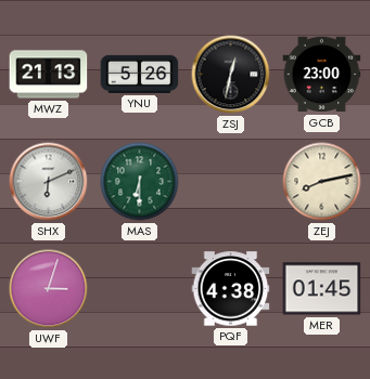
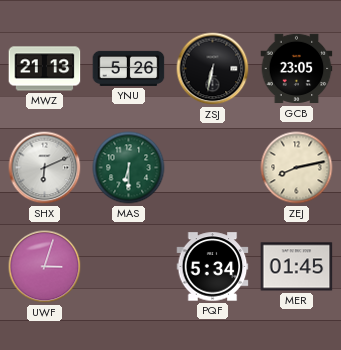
ZSJ: 12:32 -> 6:32
GCB: 23:00 -> 23:05
PQF: 4:38 -> 5:34
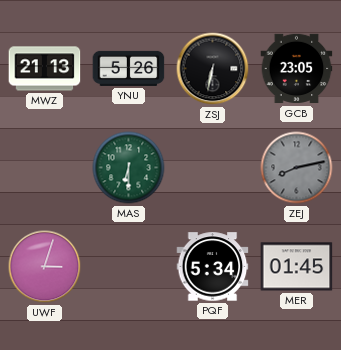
SHX: 6:11 -> none
ZEJ dial: cream -> grey
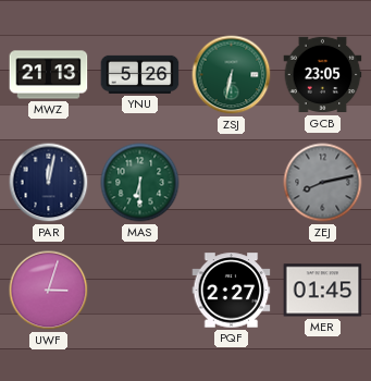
ZSJ dial: black -> green
PAR: none -> 12:02
PQF: 5:34 -> 2:27
